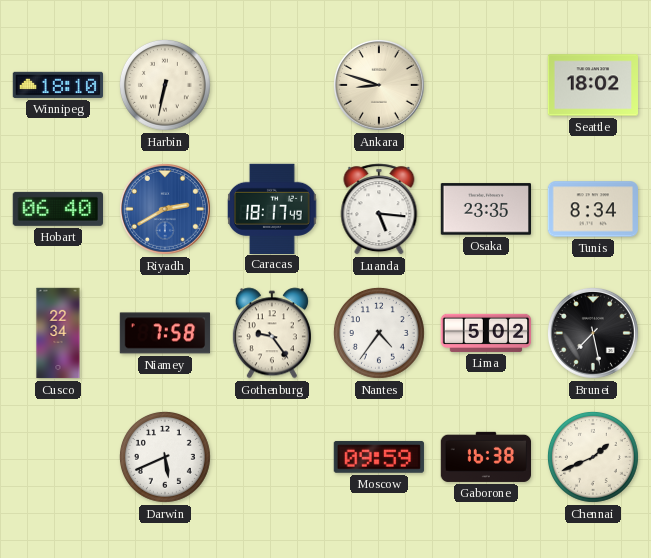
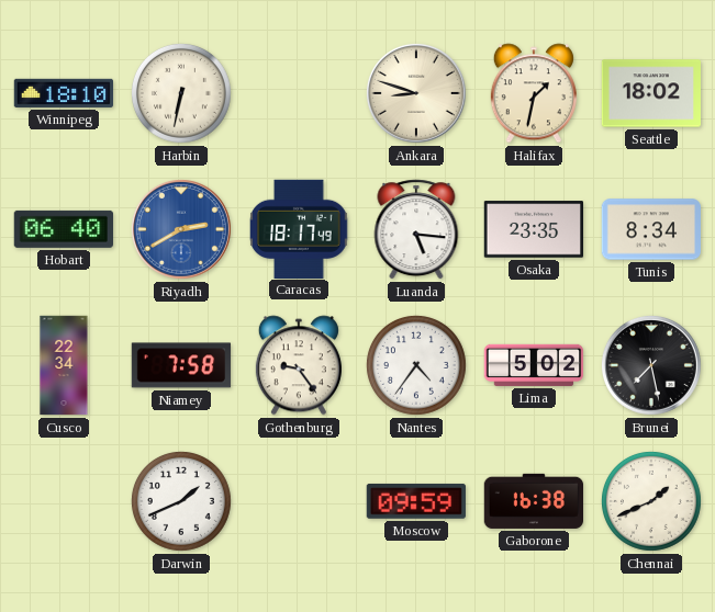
Halifax: none -> 1:32
Darwin: 5:41 -> 1:41
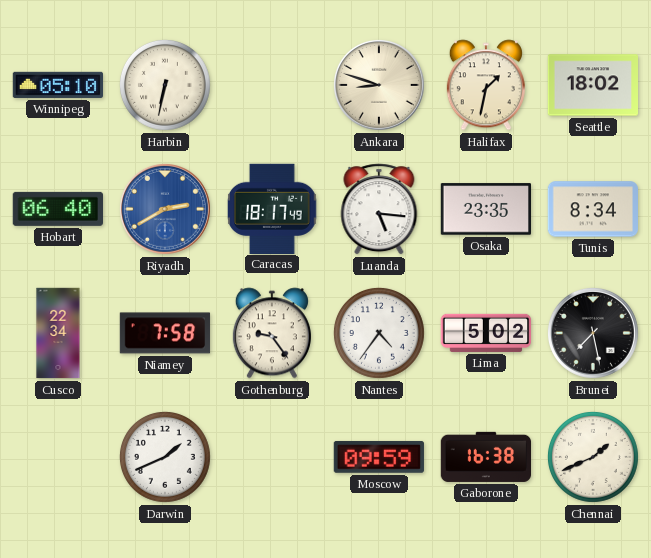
Winnipeg: 18:10 -> 05:10
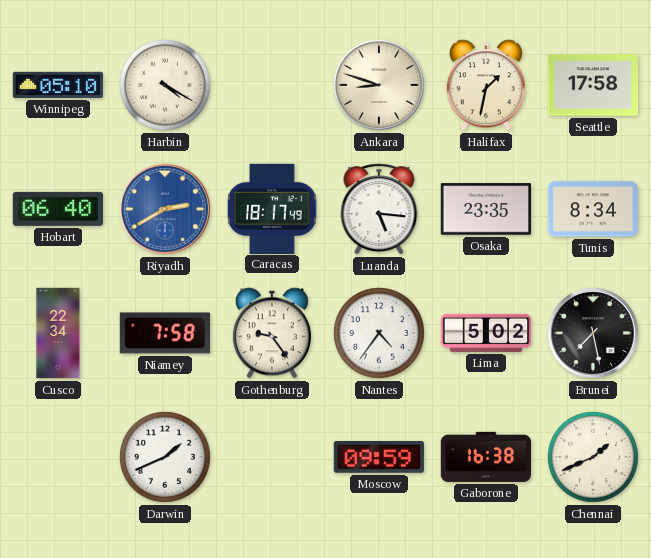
Harbin: 6:32 -> 4:20
Seattle: 18:02 -> 17:58
